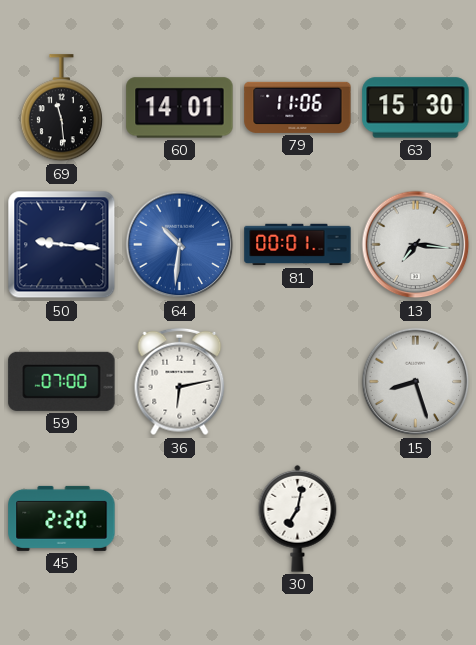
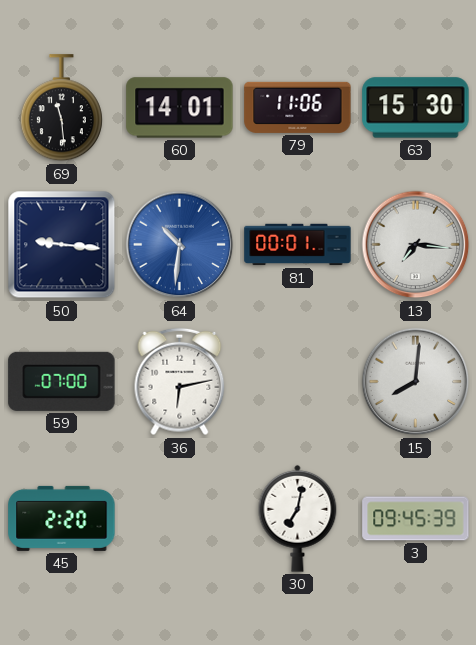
15: 8:27 -> 8:01
3: none -> 09:45
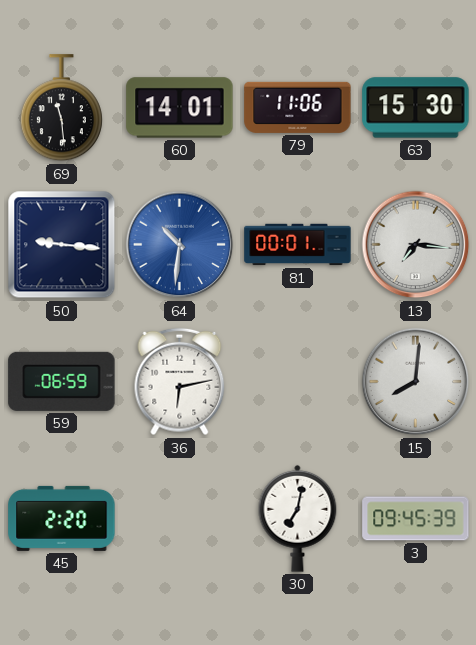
59: 07:00 -> 06:59
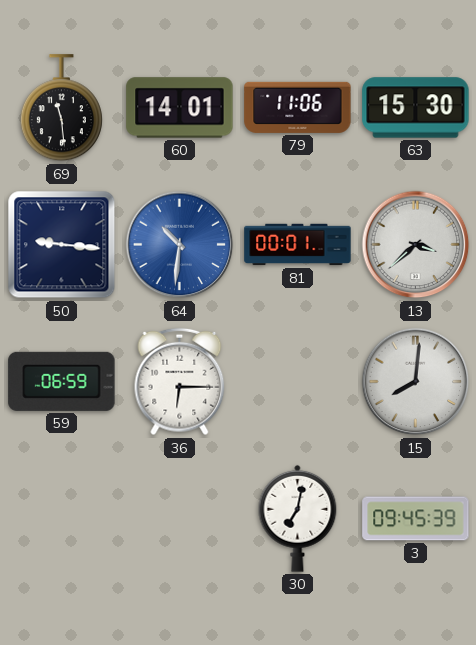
13: 7:16 -> 3:38
36: 6:13 -> 6:15
45: 2:20 -> none
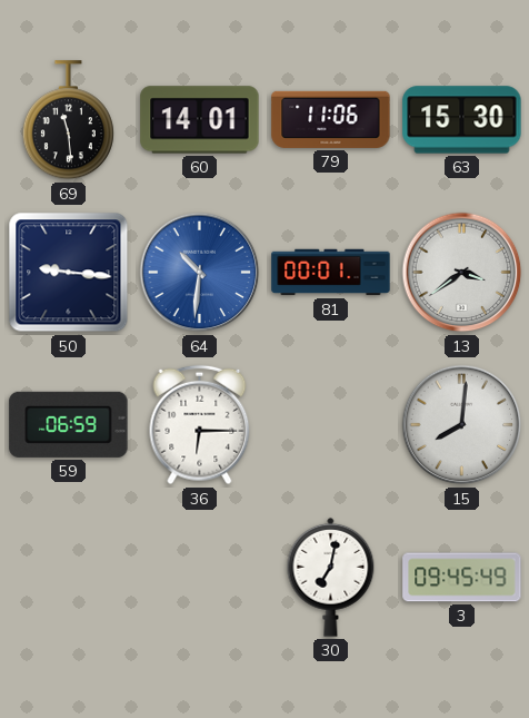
13: 3:38 -> 3:39
3: 09:45:39 -> 09:45:49
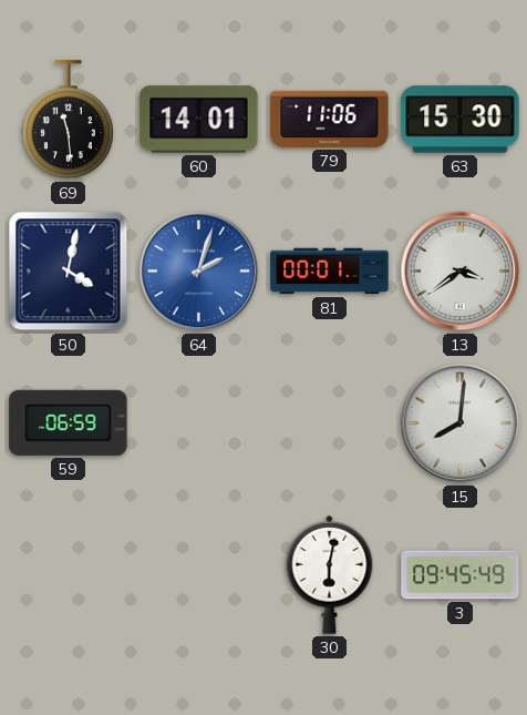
50: 9:16 -> 4:02
64: 10:31 -> 2:03
36: 6:15 -> none
30: 7:02 -> 6:02
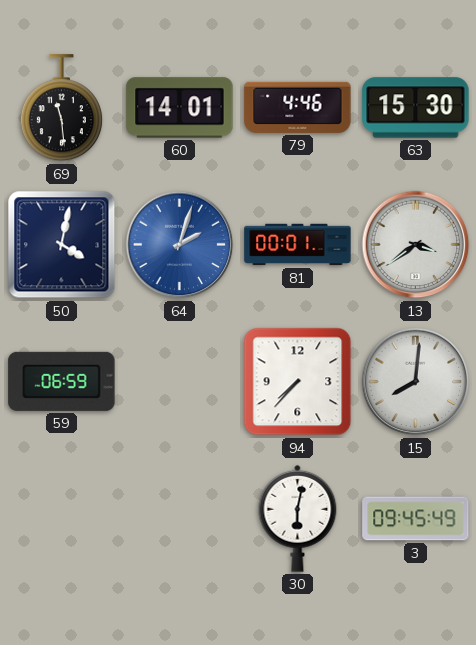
79: 11:06 -> 4:46
94: none -> 7:37
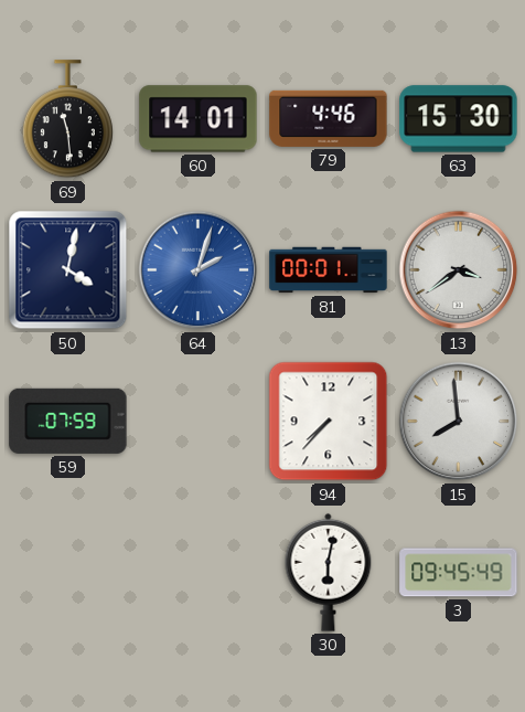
59: 06:59 -> 07:59
15: 8:01 -> 7:59
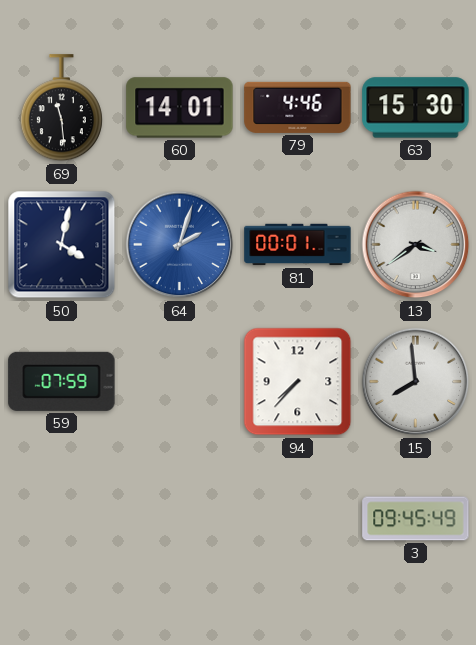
30: 6:02 -> none
